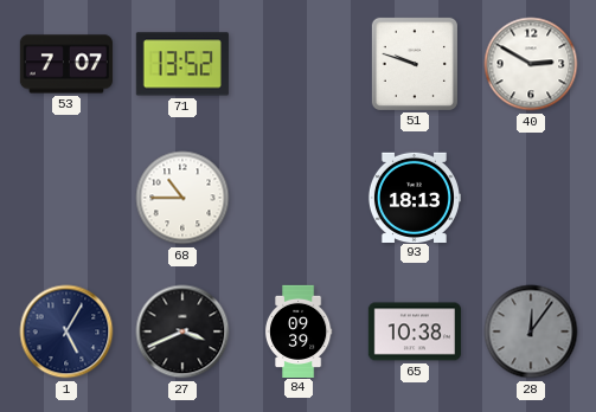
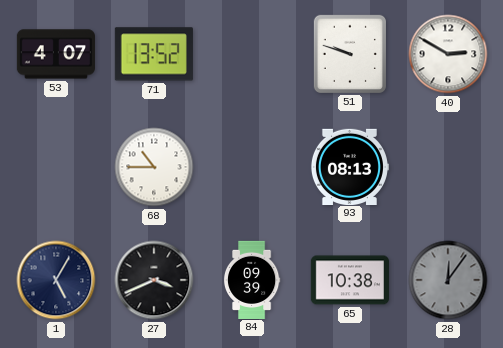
53: 7:07 -> 4:07
93: 18:13 -> 08:13
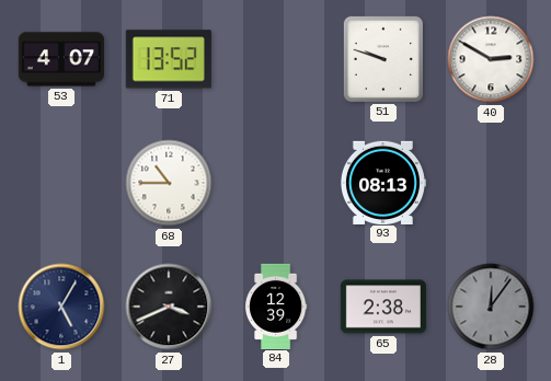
84: 09:39 -> 12:39
65: 10:38 -> 2:38
